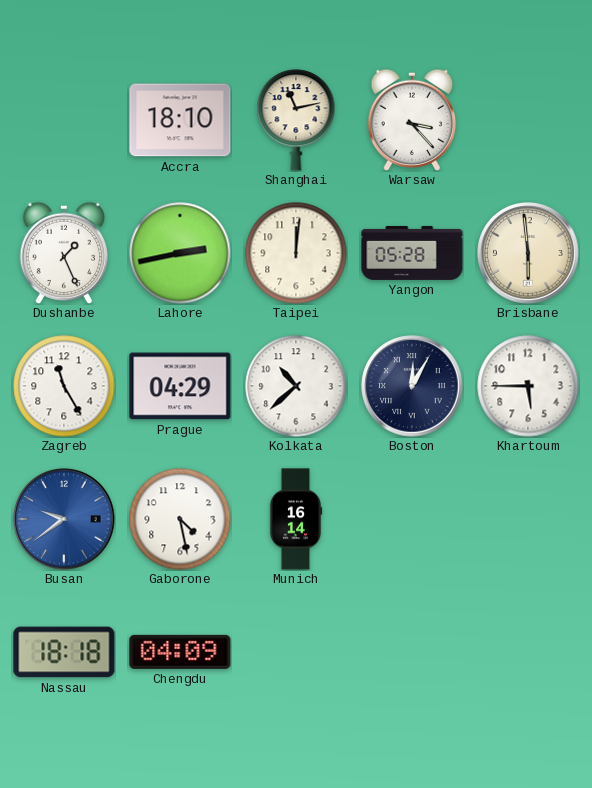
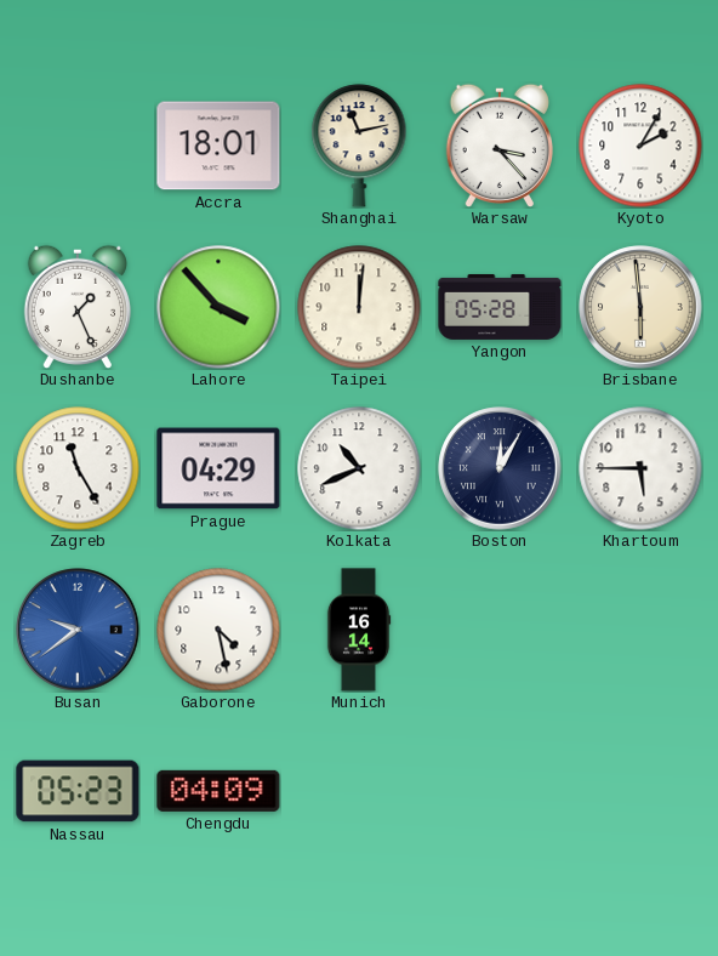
Accra: 18:10 -> 18:01
Kyoto: none -> 2:05
Lahore: 2:43 -> 3:53
Kolkata: 10:38 -> 10:41
Nassau: 18:18 -> 05:23
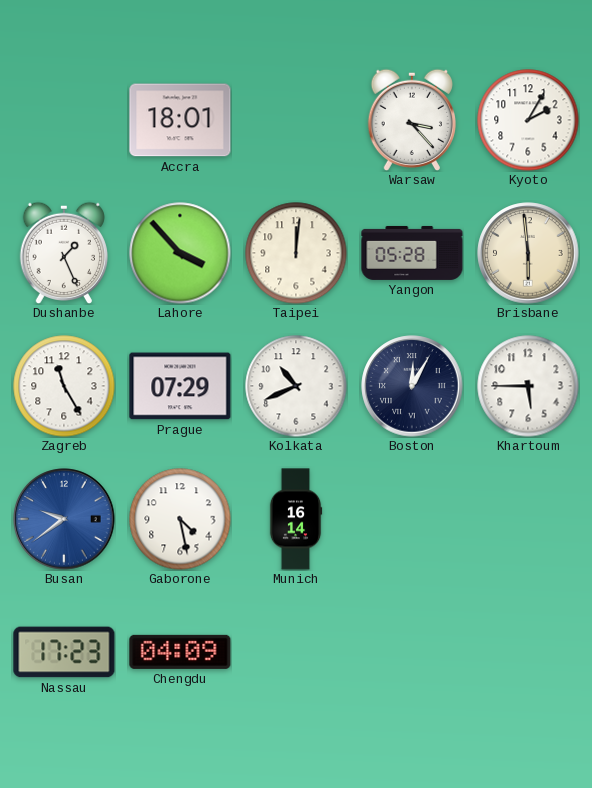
Shanghai: 11:13 -> none
Prague: 04:29 -> 07:29
Nassau: 05:23 -> 17:23
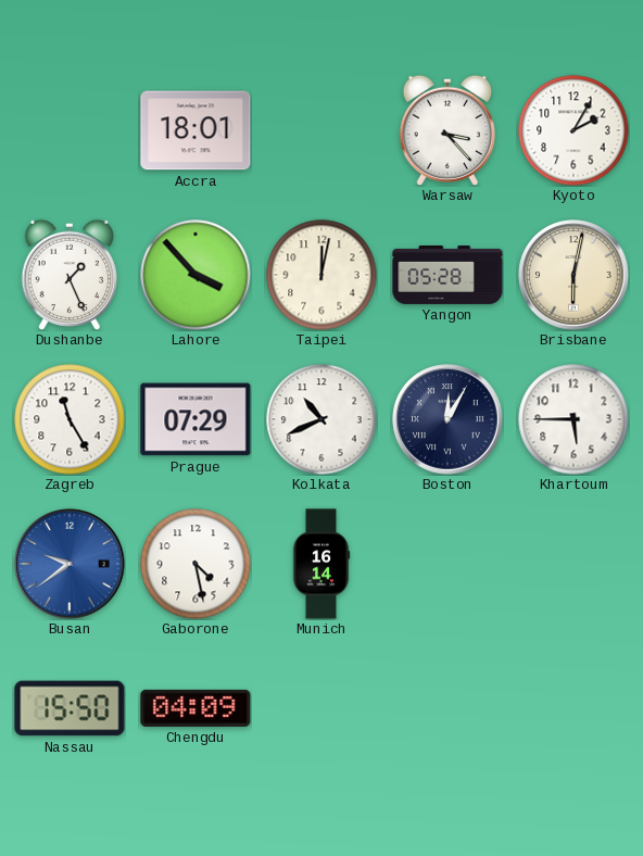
Taipei: 12:01 -> 12:02
Brisbane: 5:59 -> 6:02
Nassau: 17:23 -> 15:50
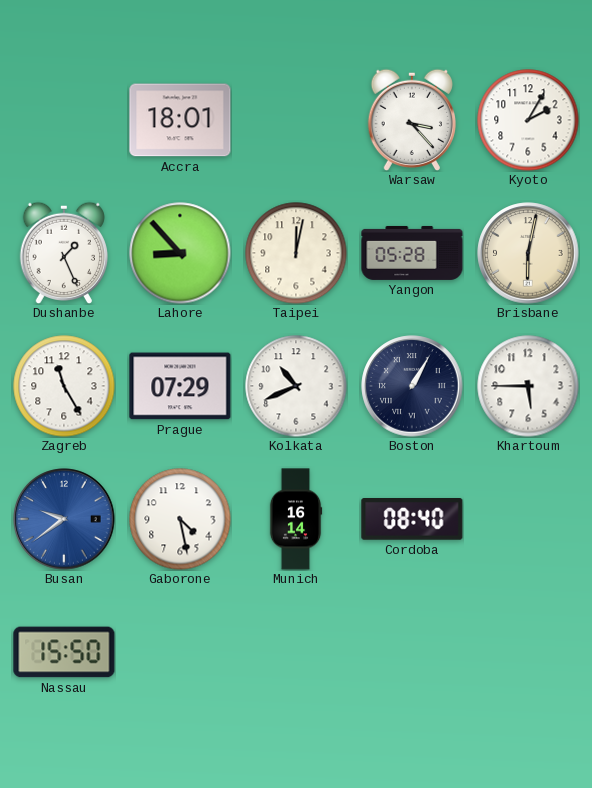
Lahore: 3:53 -> 8:53
Boston: 12:05 -> 1:05
Cordoba: none -> 08:40
Chengdu: 04:09 -> none
